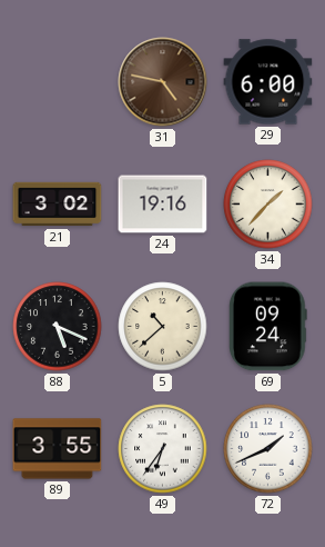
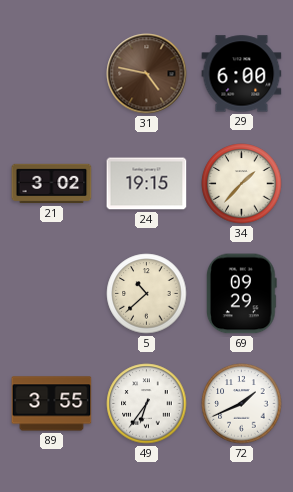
24: 19:16 -> 19:15
88: 5:19 -> none
69: 09:24 -> 09:29
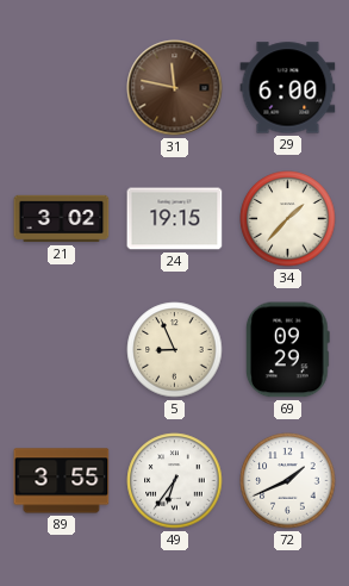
31: 4:47 -> 11:47
5: 10:38 -> 8:56
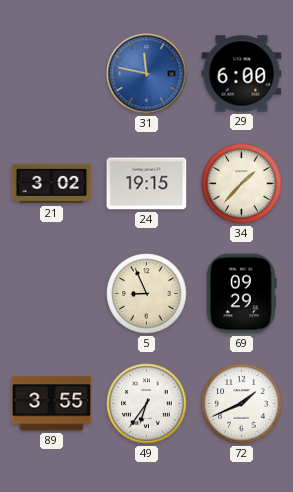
31 dial: brown -> blue
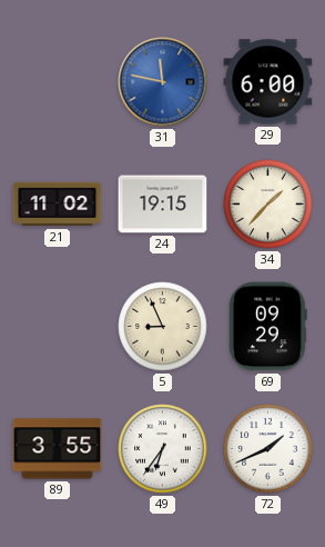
21: 3:02 -> 11:02
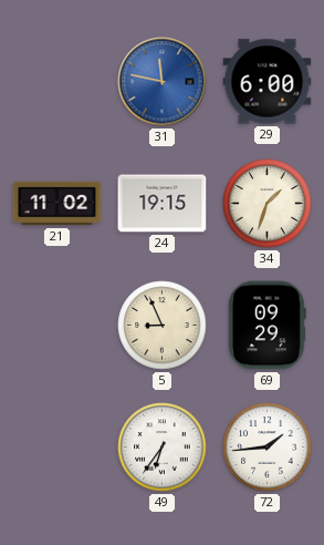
34: 1:37 -> 1:33
89: 3:55 -> none
72: 1:41 -> 1:44
